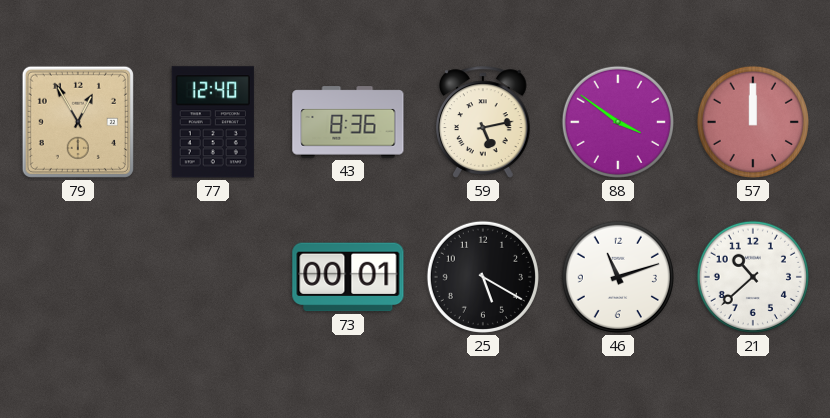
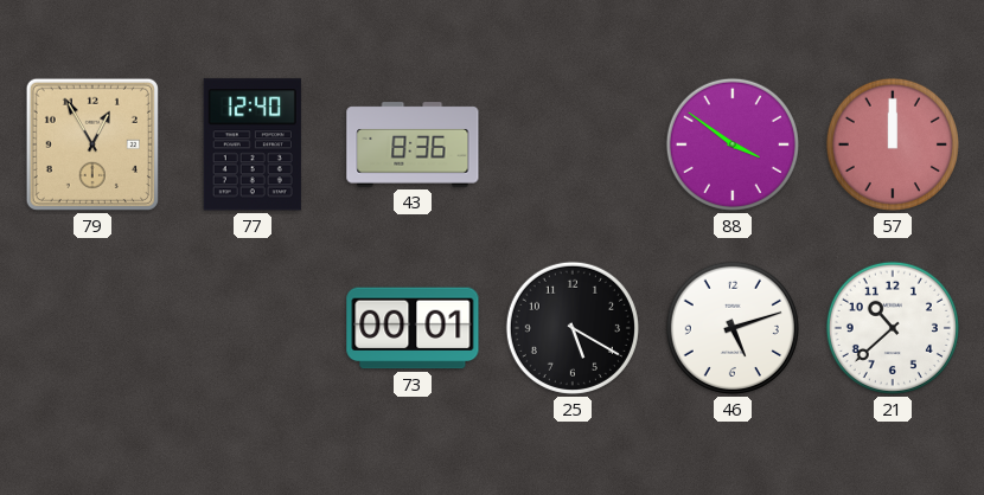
59: 5:13 -> none
46: 11:12 -> 5:12
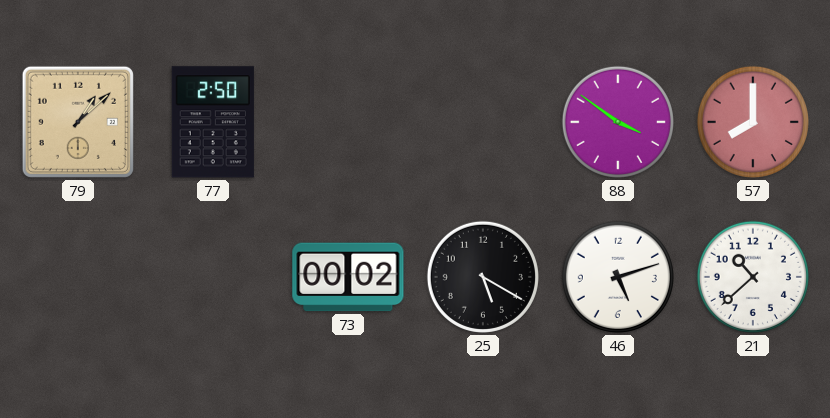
79: 12:55 -> 1:08
77: 12:40 -> 2:50
43: 8:36 -> none
57: 12:00 -> 8:00
73: 00:01 -> 00:02
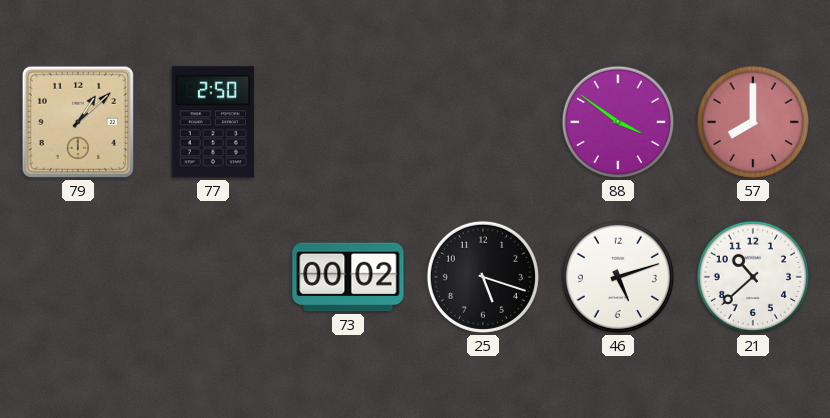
25: 5:20 -> 5:18
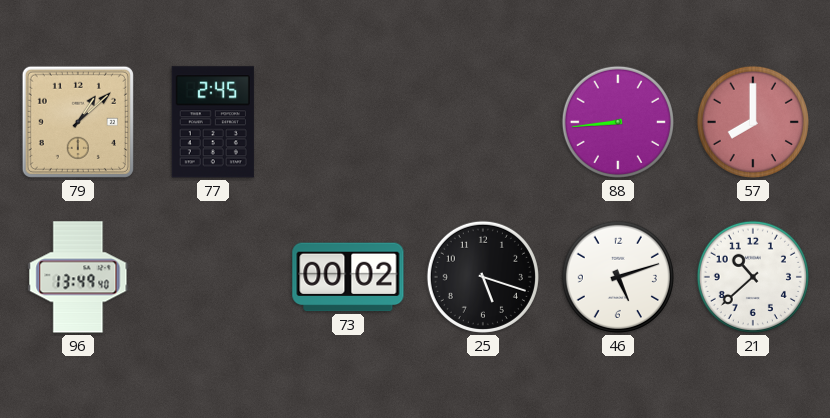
77: 2:50 -> 2:45
88: 3:51 -> 8:44
96: none -> 13:49
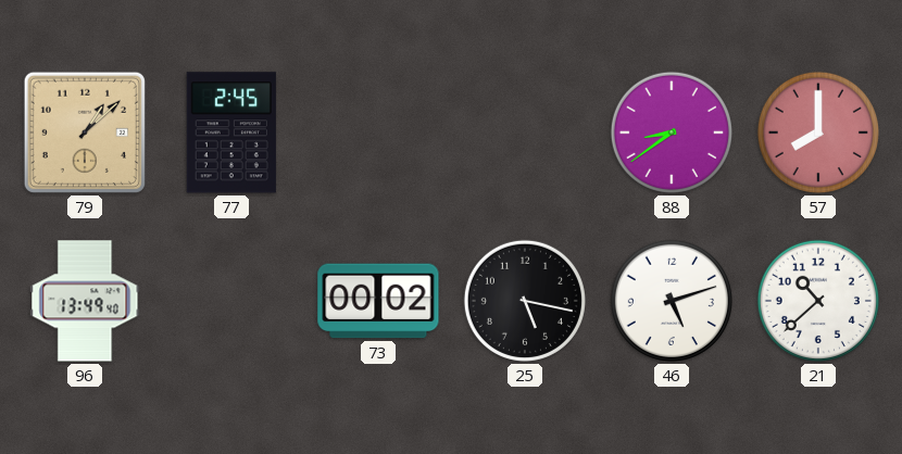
88: 8:44 -> 8:39
25: 5:18 -> 5:17
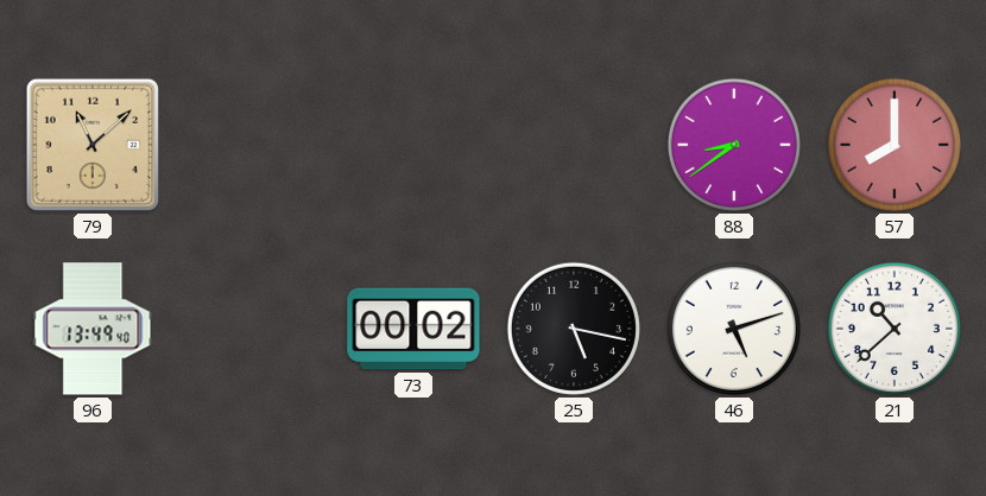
79: 1:08 -> 11:08
77: 2:45 -> none
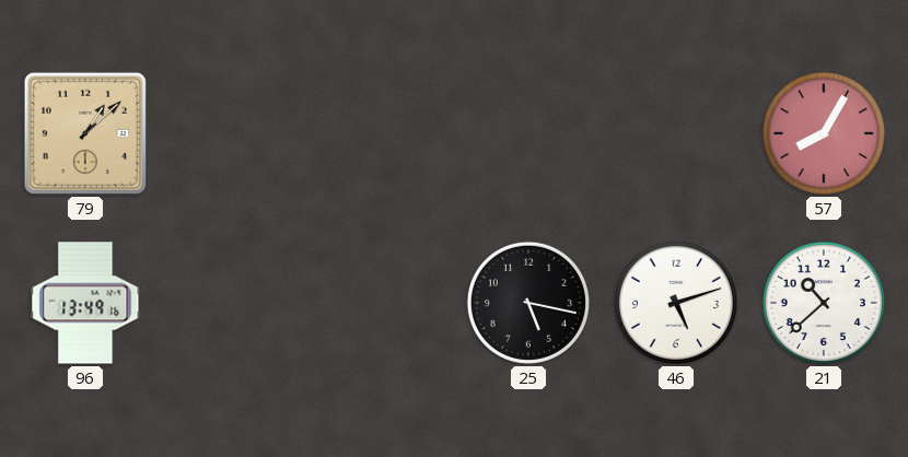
79: 11:08 -> 1:08
88: 8:39 -> none
57: 8:00 -> 8:05
96: 13:49:40 -> 13:49:16
73: 00:02 -> none
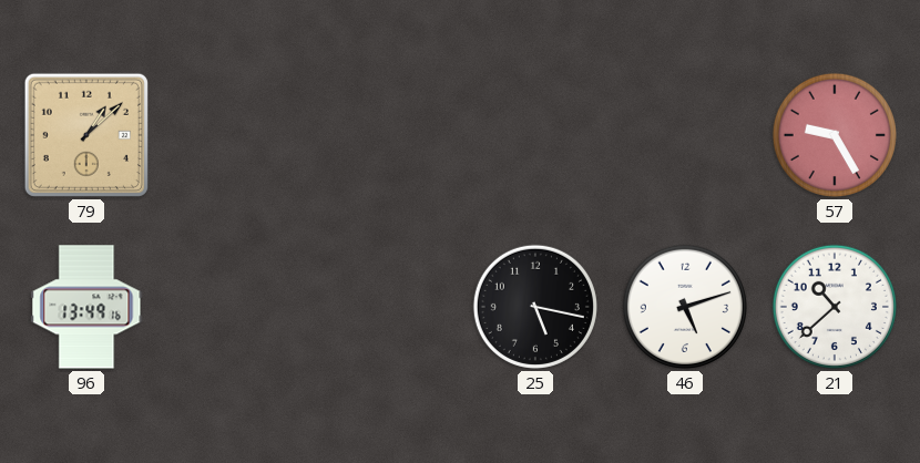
57: 8:05 -> 9:25
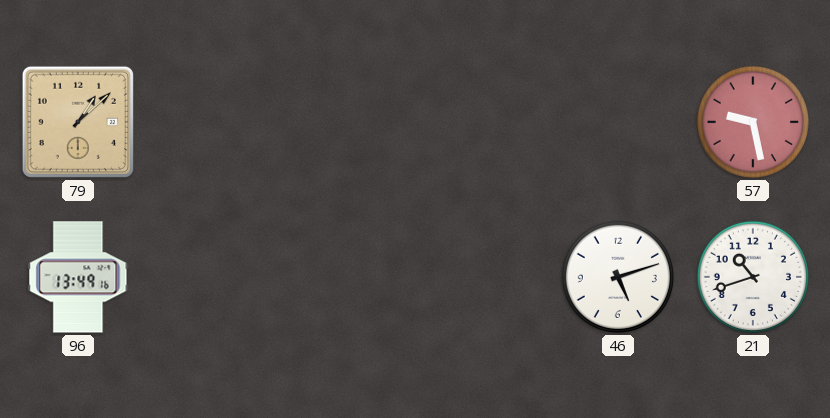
57: 9:25 -> 9:28
25: 5:17 -> none
21: 10:38 -> 10:42
